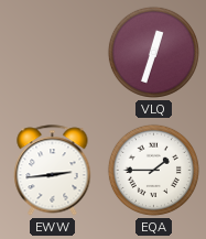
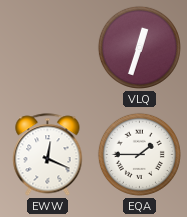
EWW: 2:44 -> 12:19
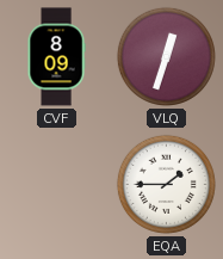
CVF: none -> 8:09
EWW: 12:19 -> none
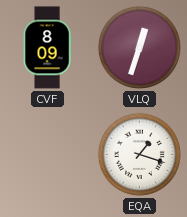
EQA: 1:45 -> 1:18
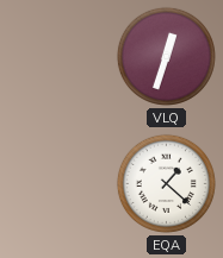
CVF: 8:09 -> none
EQA: 1:18 -> 1:22
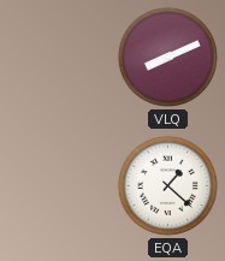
VLQ: 12:33 -> 8:11
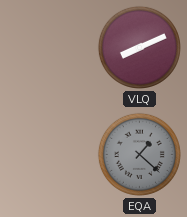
EQA dial: white -> grey
